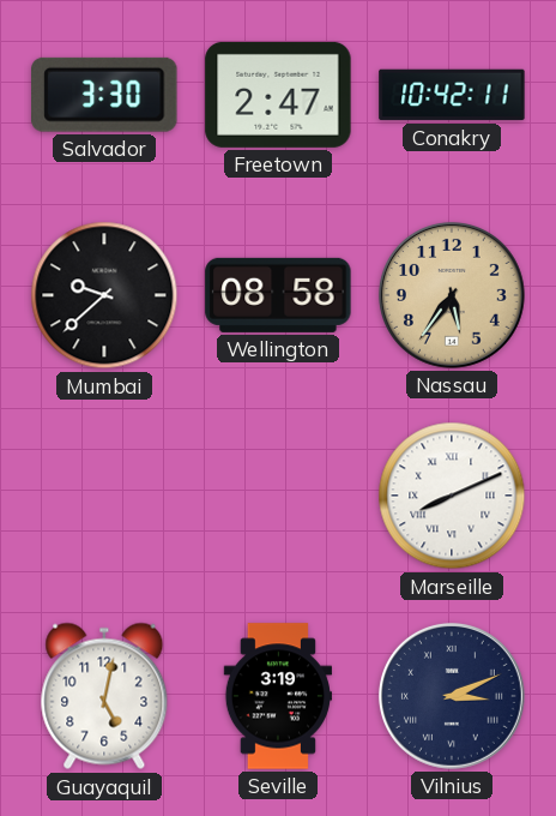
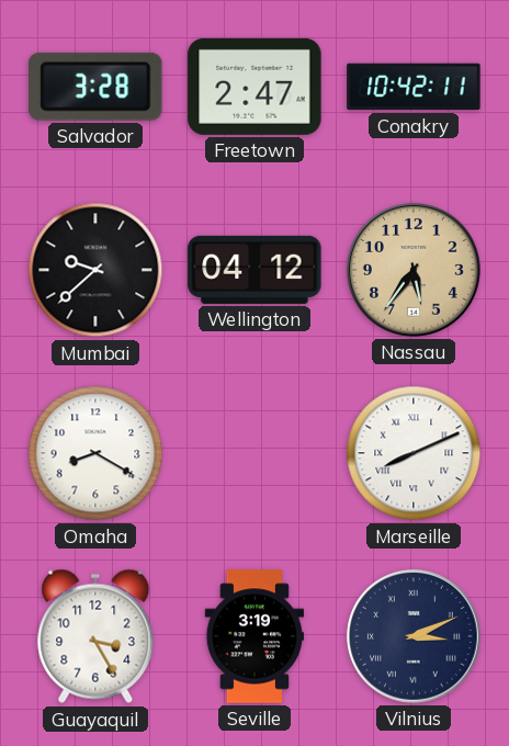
Salvador: 3:30 -> 3:28
Wellington: 08:58 -> 04:12
Omaha: none -> 8:20
Guayaquil: 5:02 -> 3:25
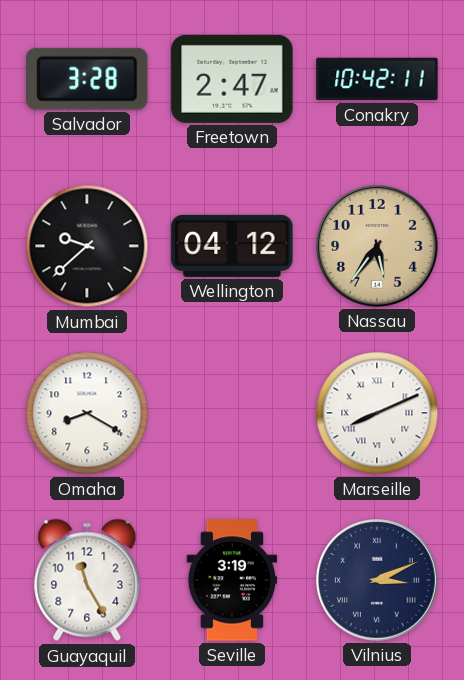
Guayaquil: 3:25 -> 11:25
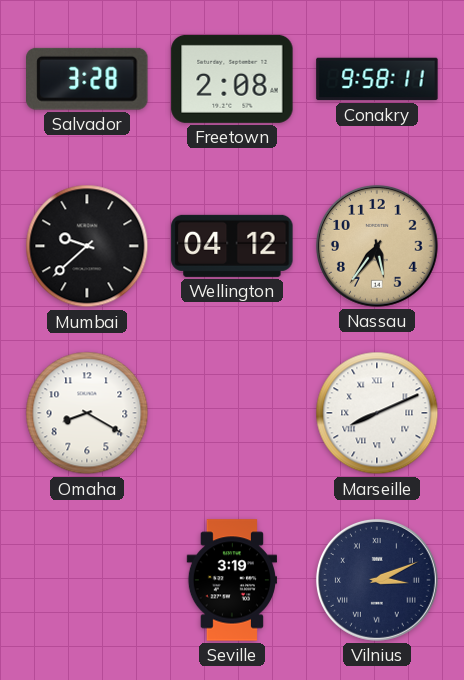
Freetown: 2:47 -> 2:08
Conakry: 10:42 -> 9:58
Guayaquil: 11:25 -> none
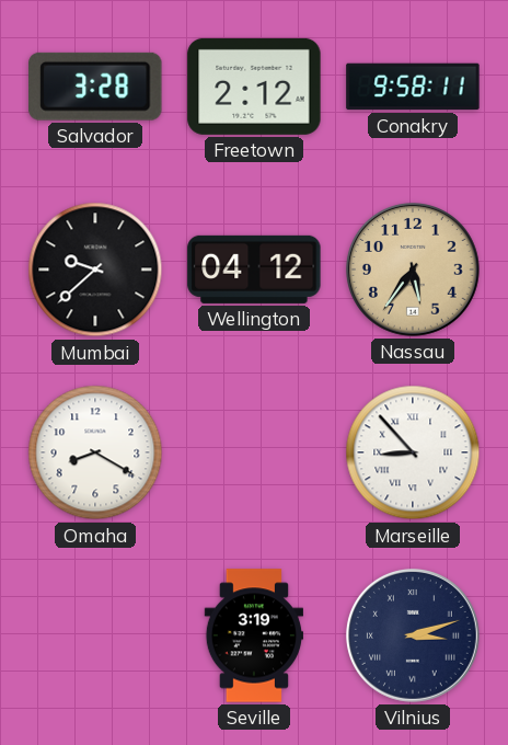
Freetown: 2:08 -> 2:12
Marseille: 8:11 -> 8:53
Vilnius: 3:11 -> 3:12
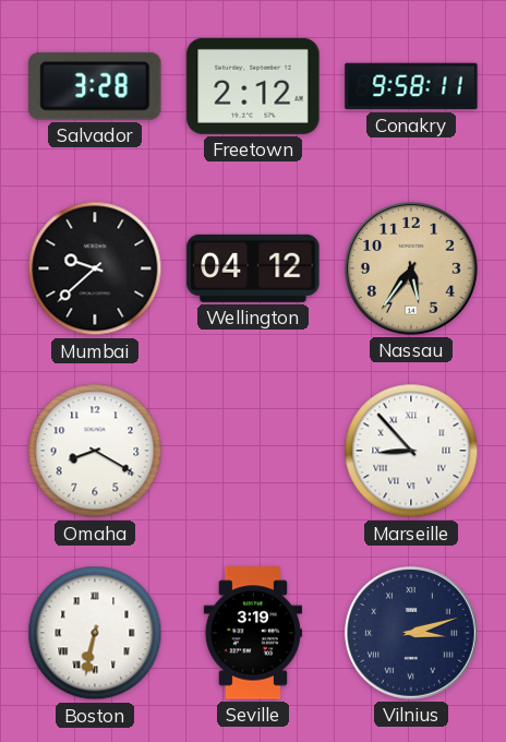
Boston: none -> 6:32
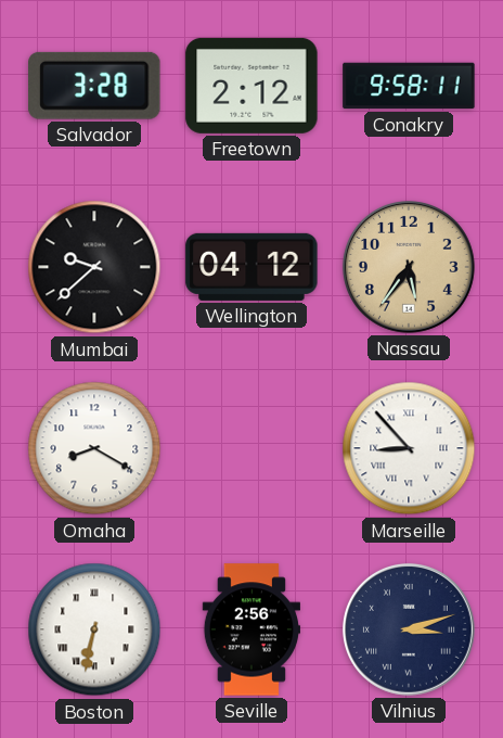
Seville: 3:19 -> 2:56
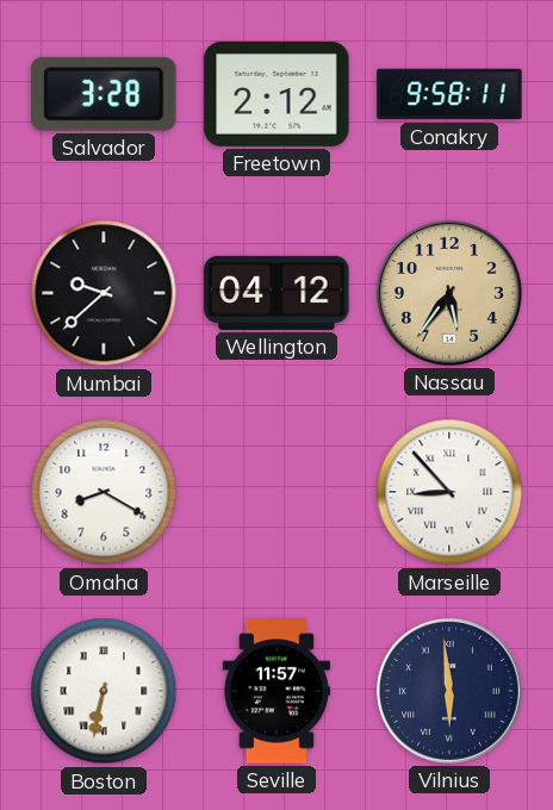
Seville: 2:56 -> 11:57
Vilnius: 3:12 -> 5:59
